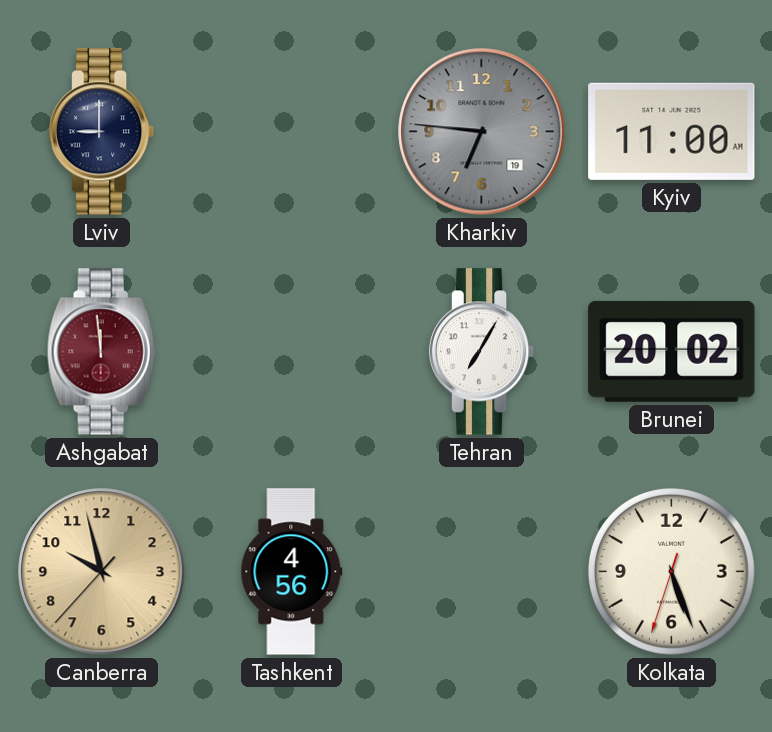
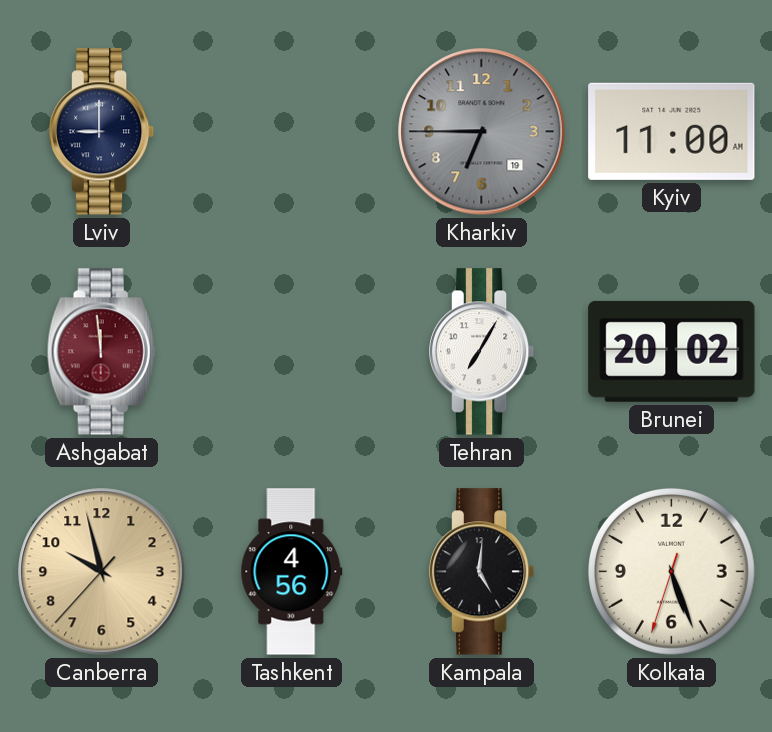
Kharkiv: 6:46 -> 6:45
Kampala: none -> 5:01
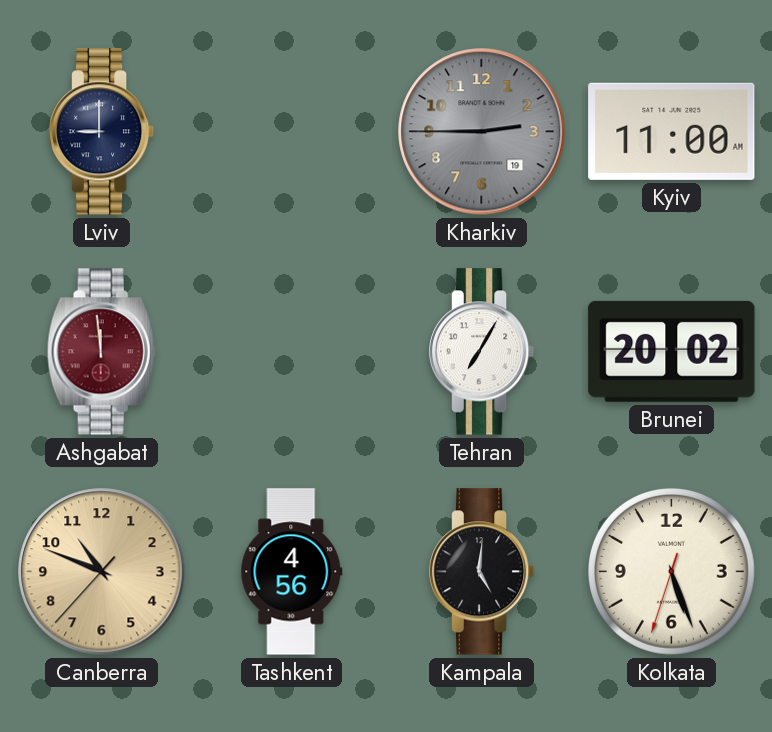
Kharkiv: 6:45 -> 2:45
Canberra: 9:57 -> 10:48
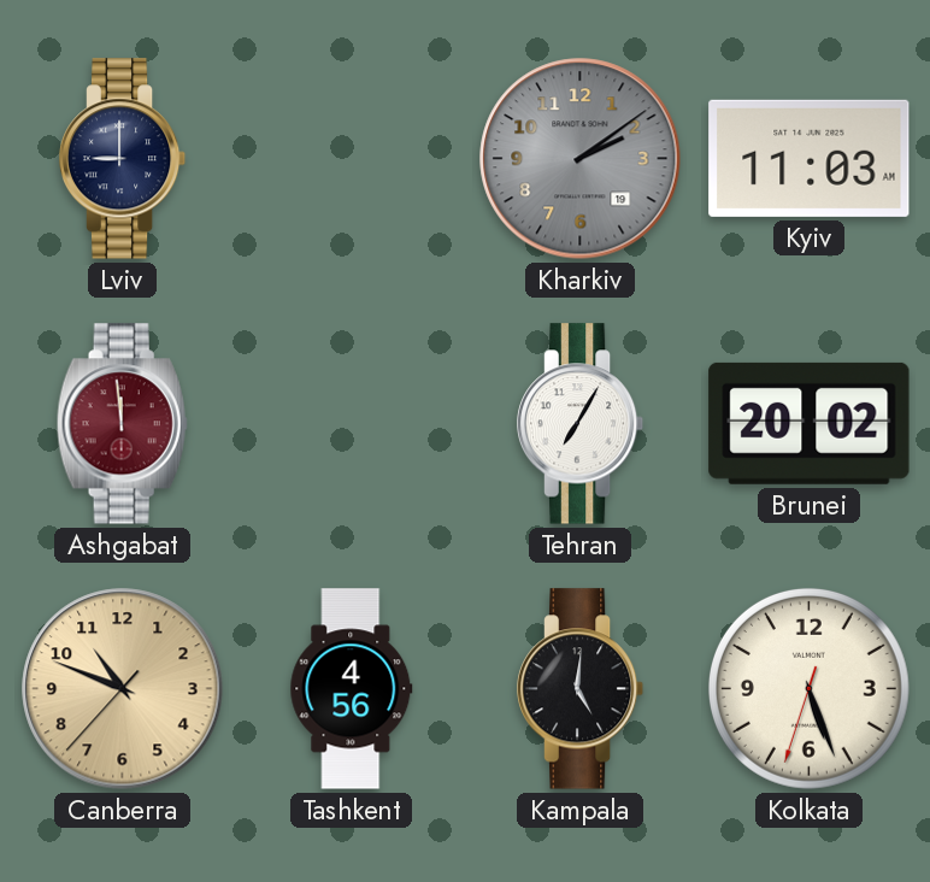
Kharkiv: 2:45 -> 2:09
Kyiv: 11:00 -> 11:03
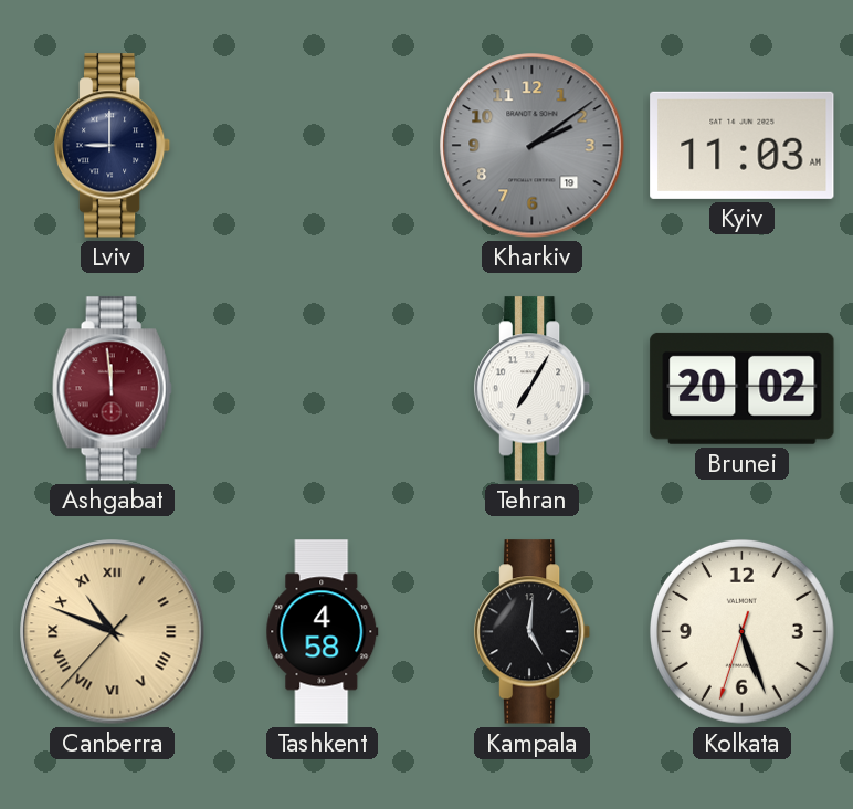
Canberra numerals: Arabic -> Roman
Tashkent: 4:56 -> 4:58
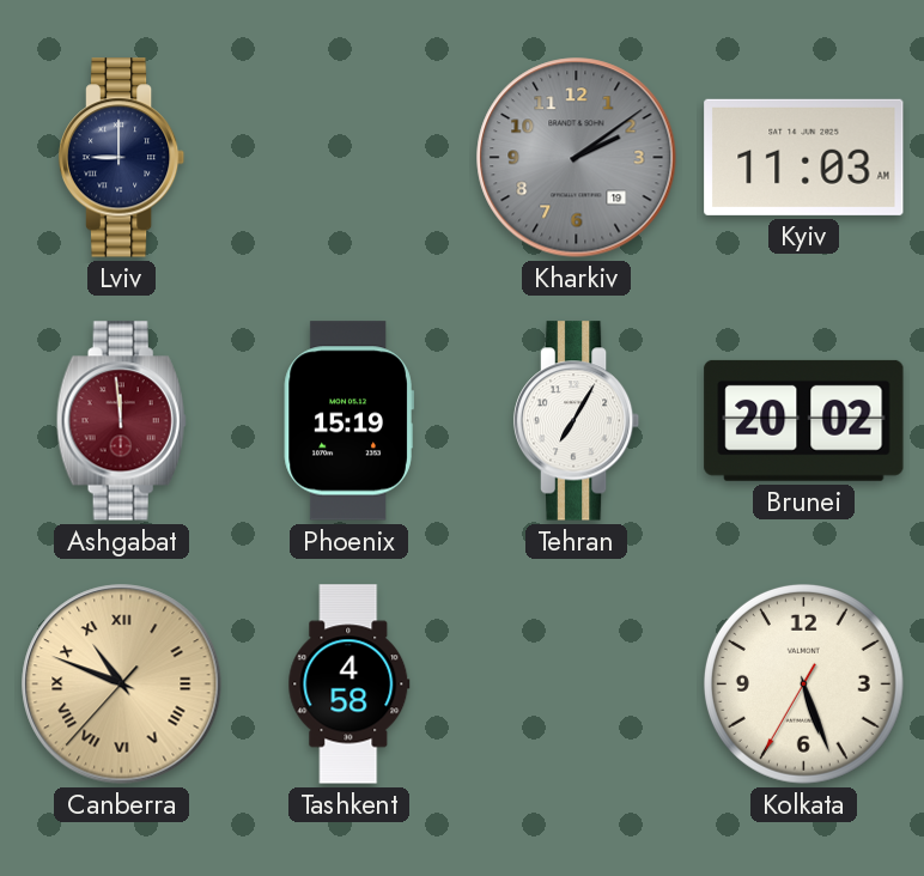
Phoenix: none -> 15:19
Kampala: 5:01 -> none
Kolkata: 5:26:33 -> 5:26:35
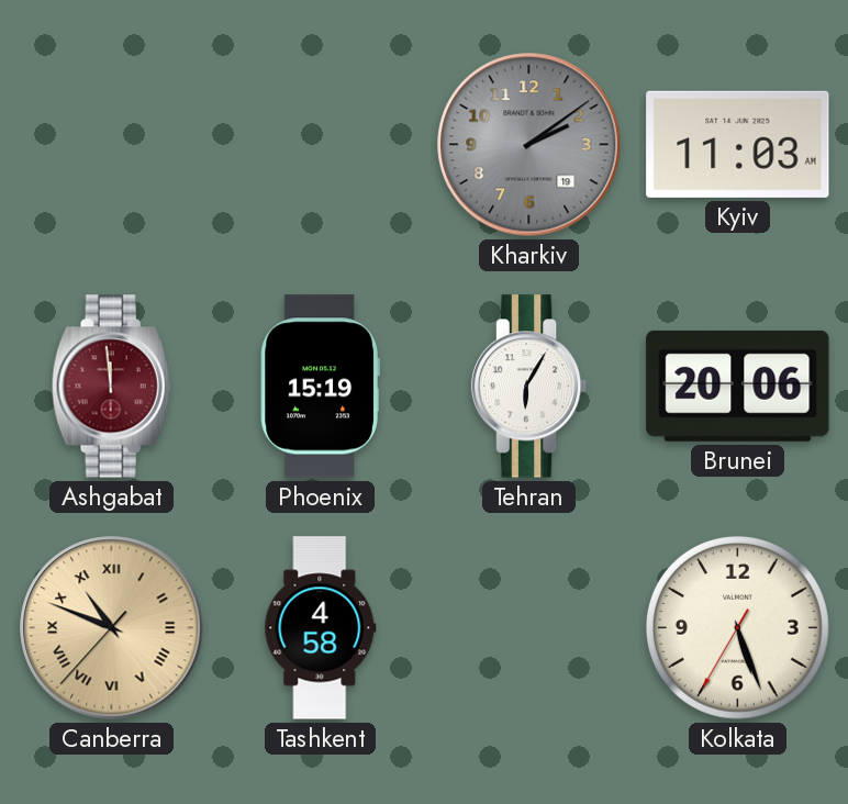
Lviv: 9:00 -> none
Tehran: 7:05 -> 6:05
Brunei: 20:02 -> 20:06
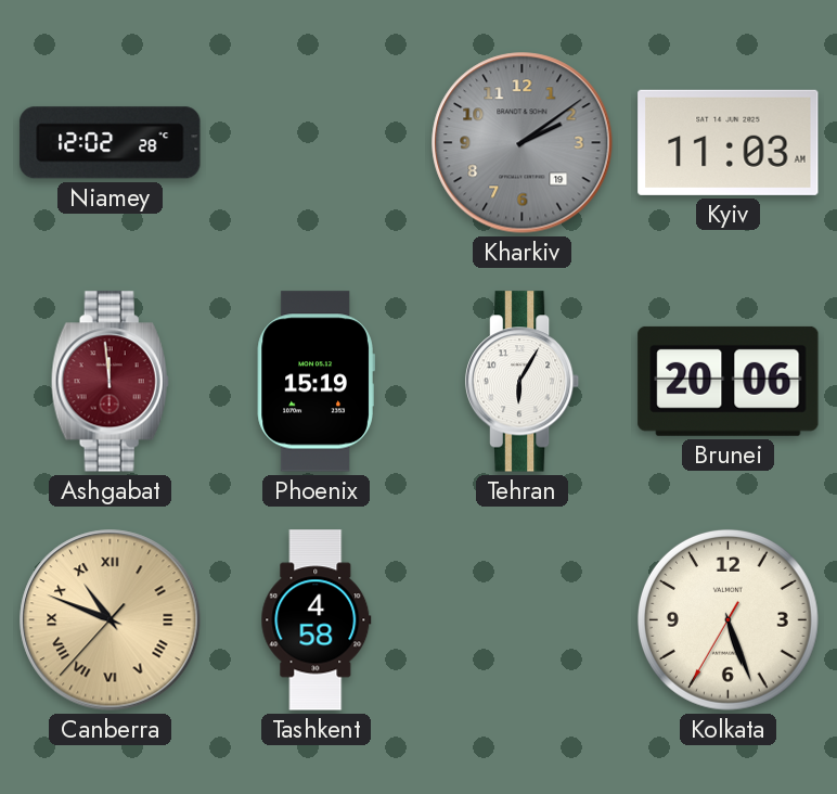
Niamey: none -> 12:02
